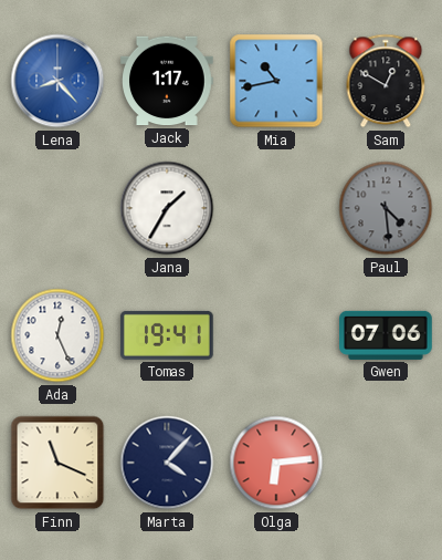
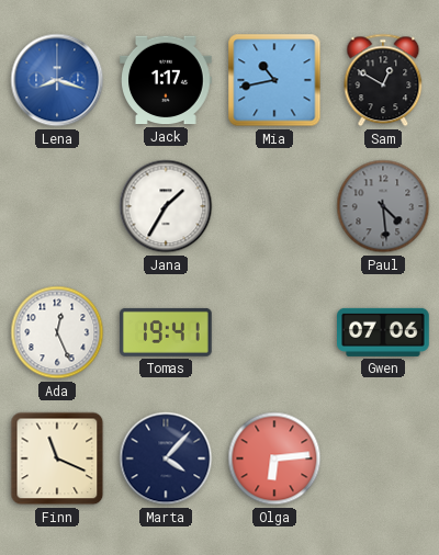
Lena: 8:23 -> 8:18
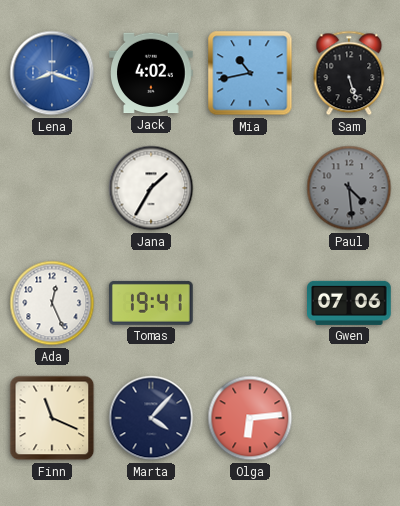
Jack: 1:17 -> 4:02
Sam: 12:50 -> 5:27
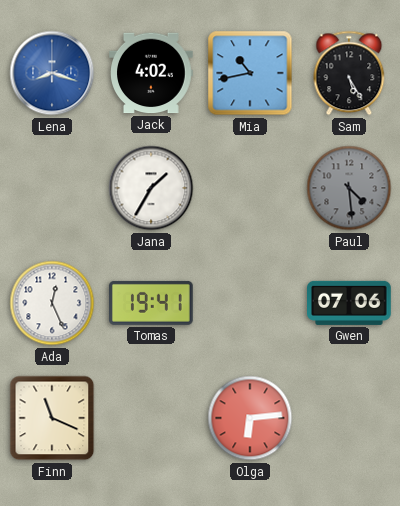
Sam: 5:27 -> 5:25
Marta: 4:07 -> none
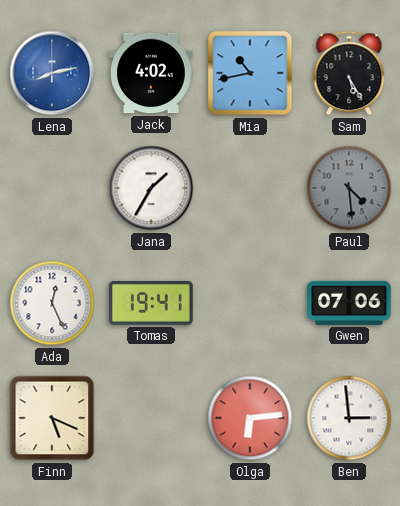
Lena: 8:18 -> 8:13
Finn: 11:19 -> 5:19
Ben: none -> 2:59
